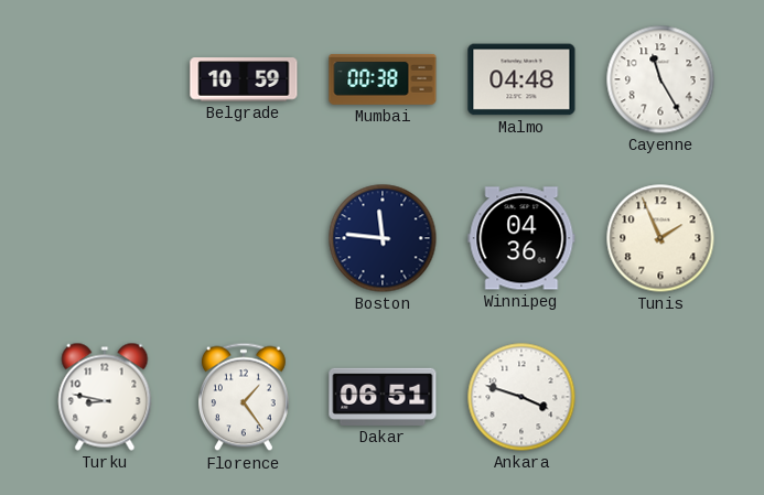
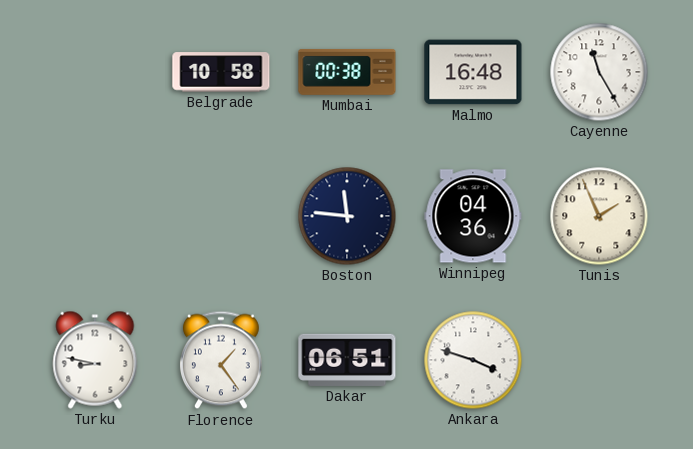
Belgrade: 10:59 -> 10:58
Malmo: 04:48 -> 16:48
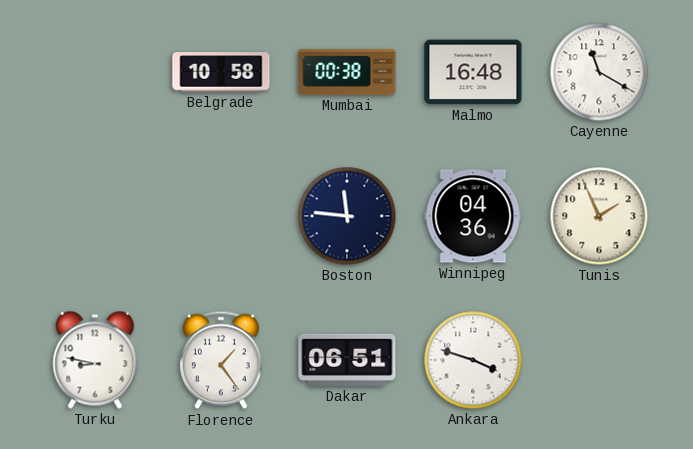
Cayenne: 11:25 -> 11:20
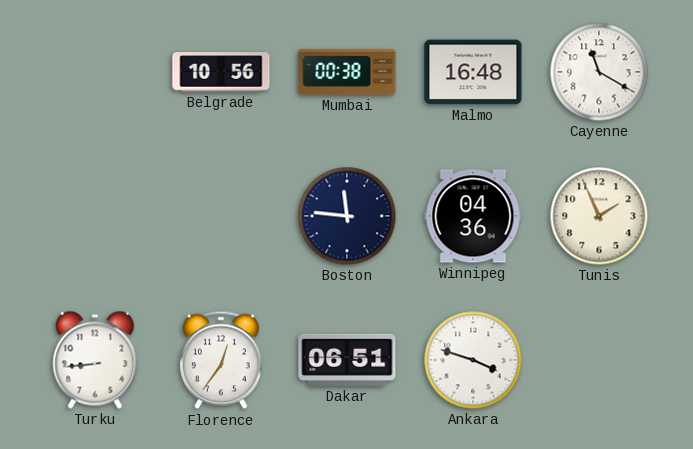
Belgrade: 10:58 -> 10:56
Turku: 8:47 -> 8:44
Florence: 1:24 -> 12:36
